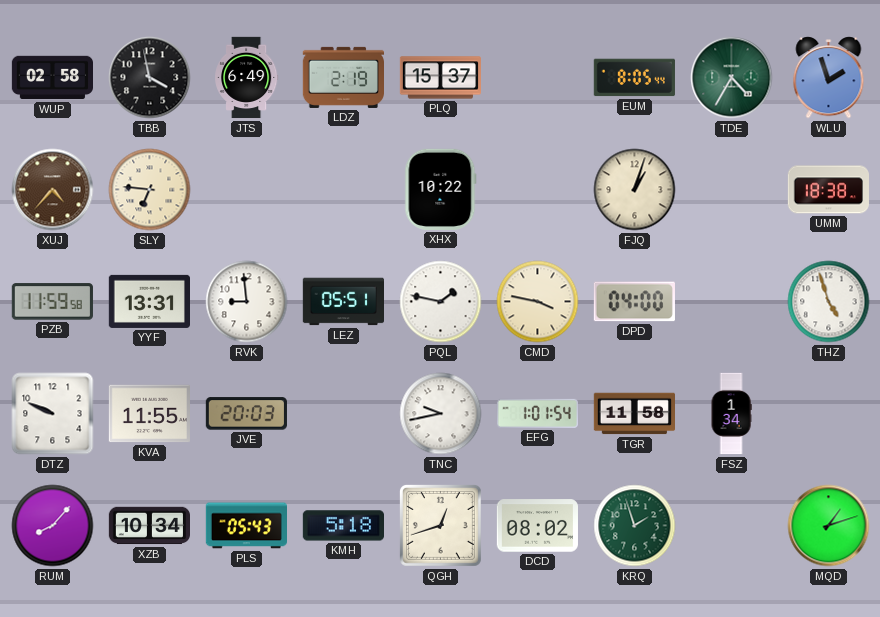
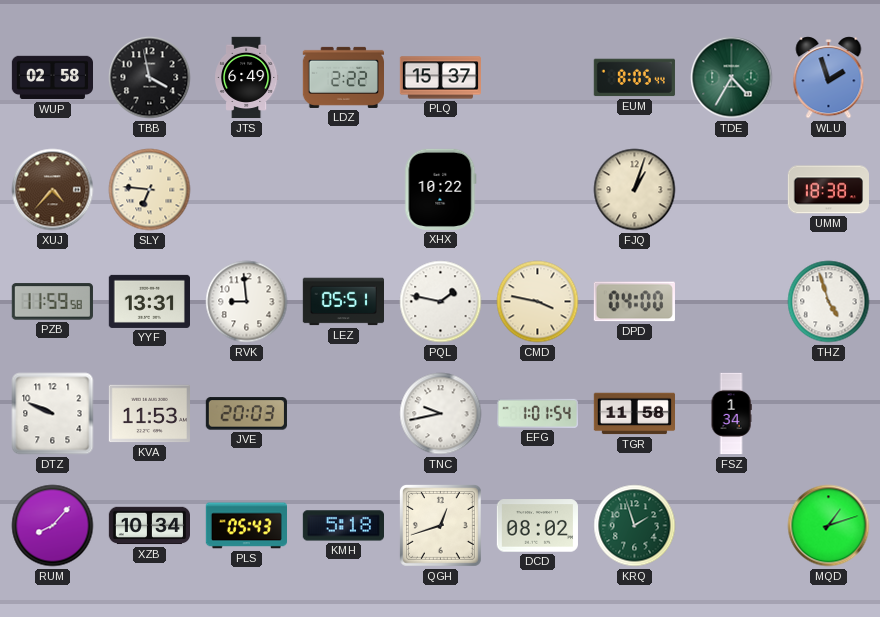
LDZ: 2:19 -> 2:22
KVA: 11:55 -> 11:53
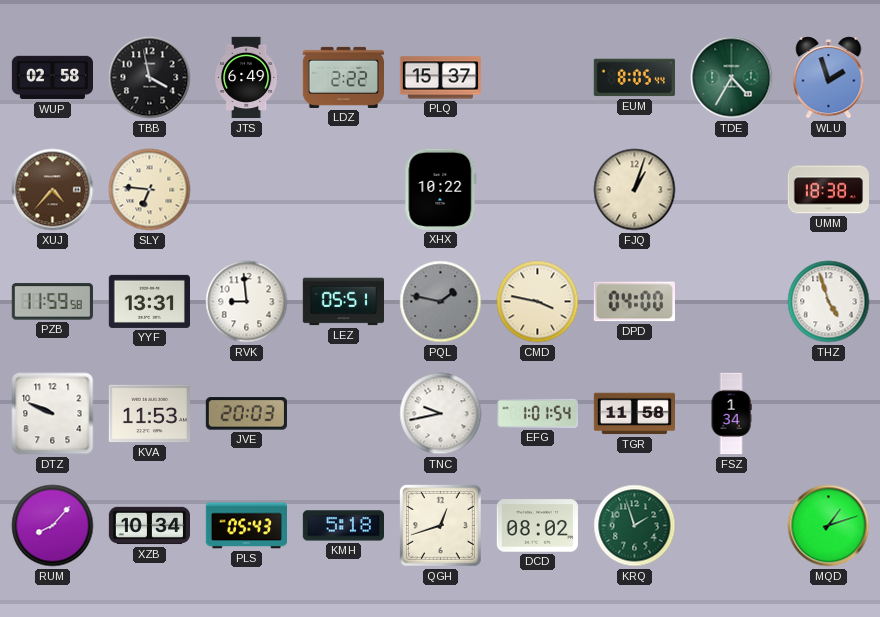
PQL dial: white -> grey
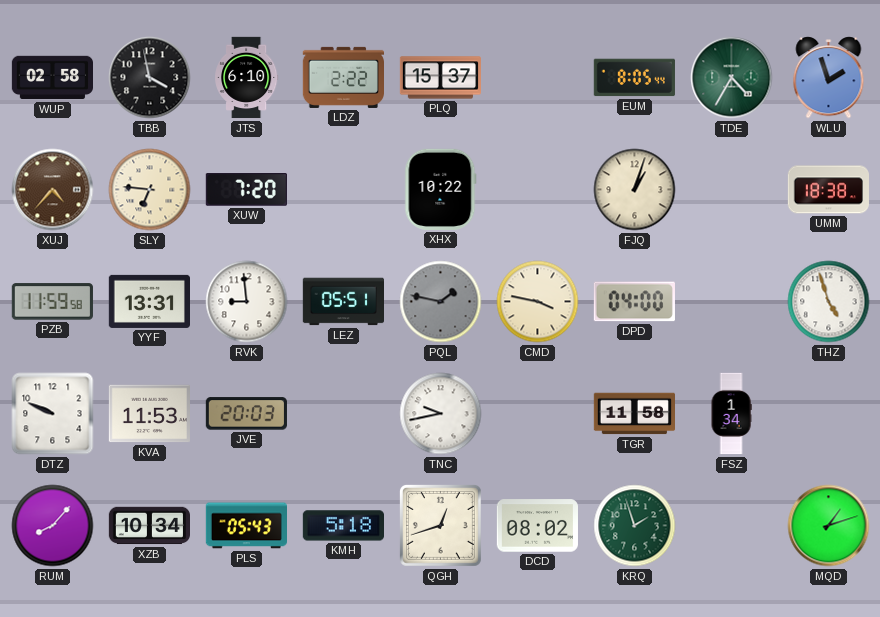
JTS: 6:49 -> 6:10
XUW: none -> 7:20
EFG: 1:01 -> none
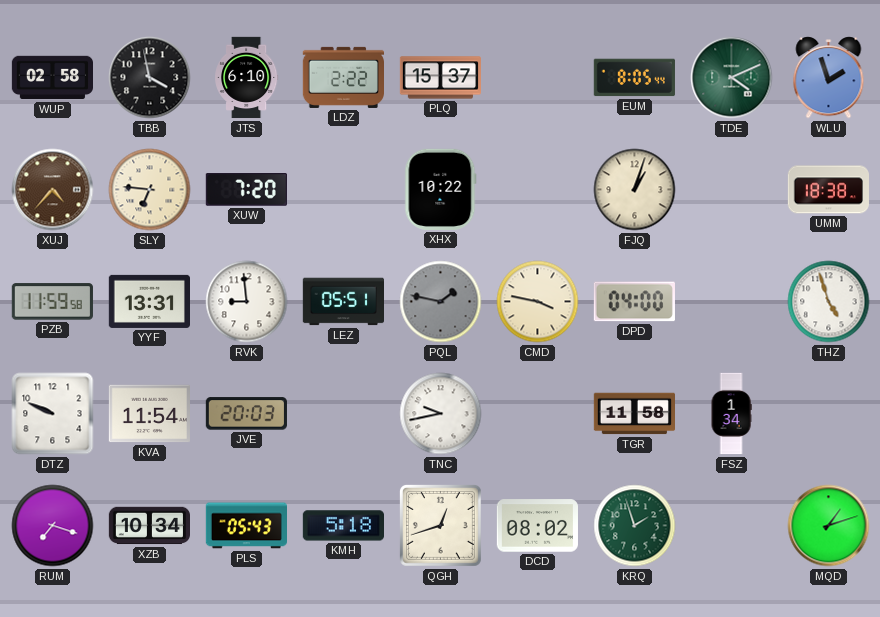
TDE: 4:35 -> 4:11
KVA: 11:53 -> 11:54
RUM: 8:07 -> 7:18
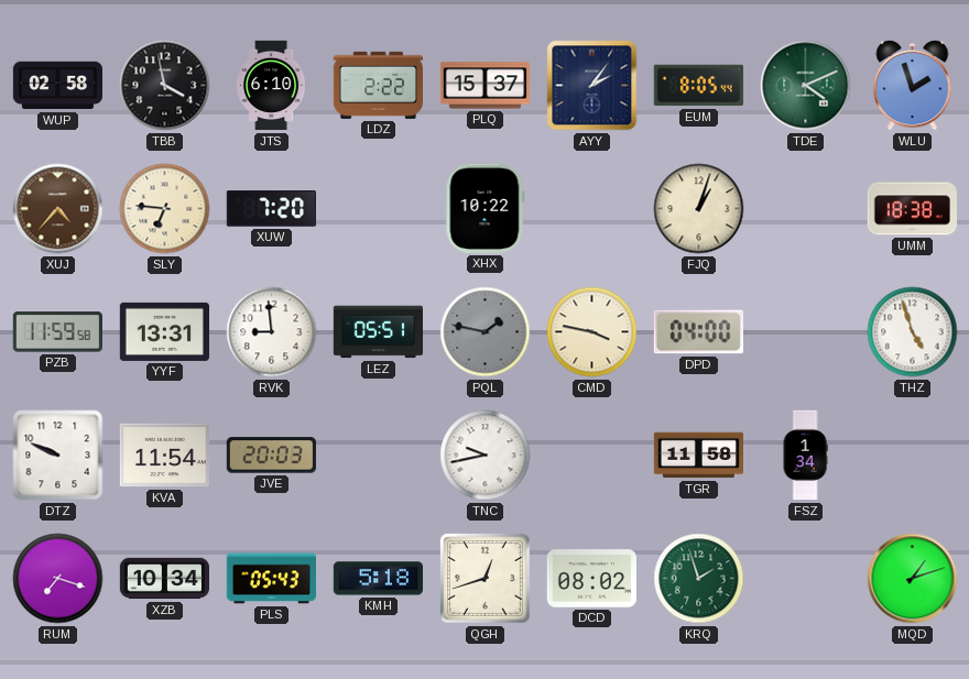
AYY: none -> 2:06
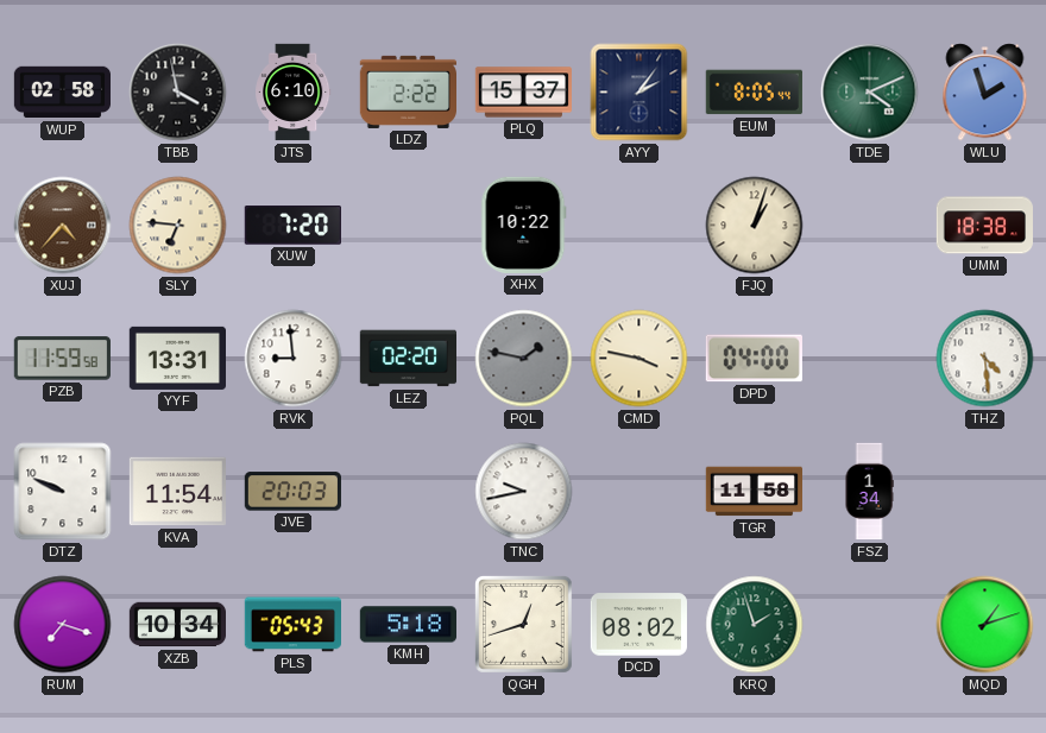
LEZ: 05:51 -> 02:20
THZ: 4:57 -> 4:29
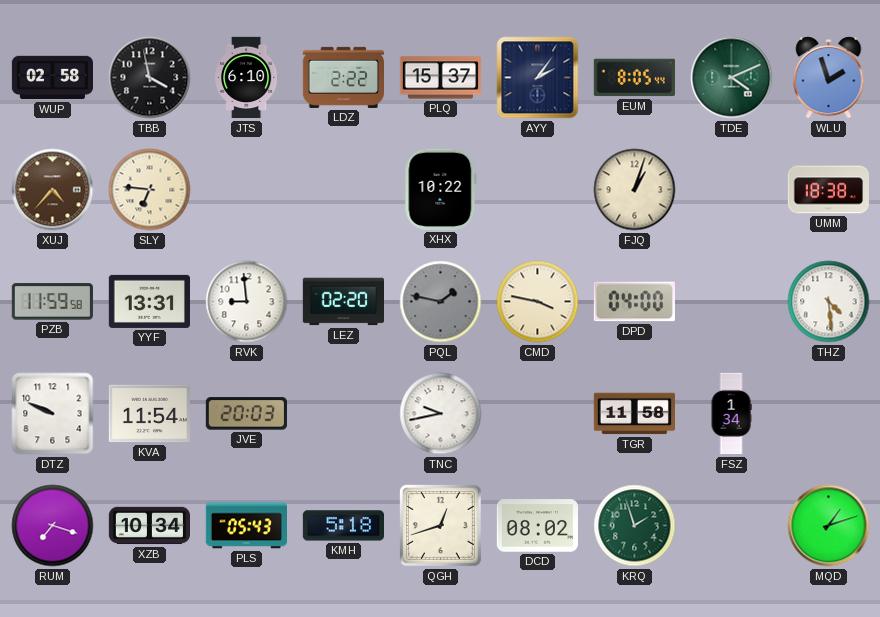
XUW: 7:20 -> none
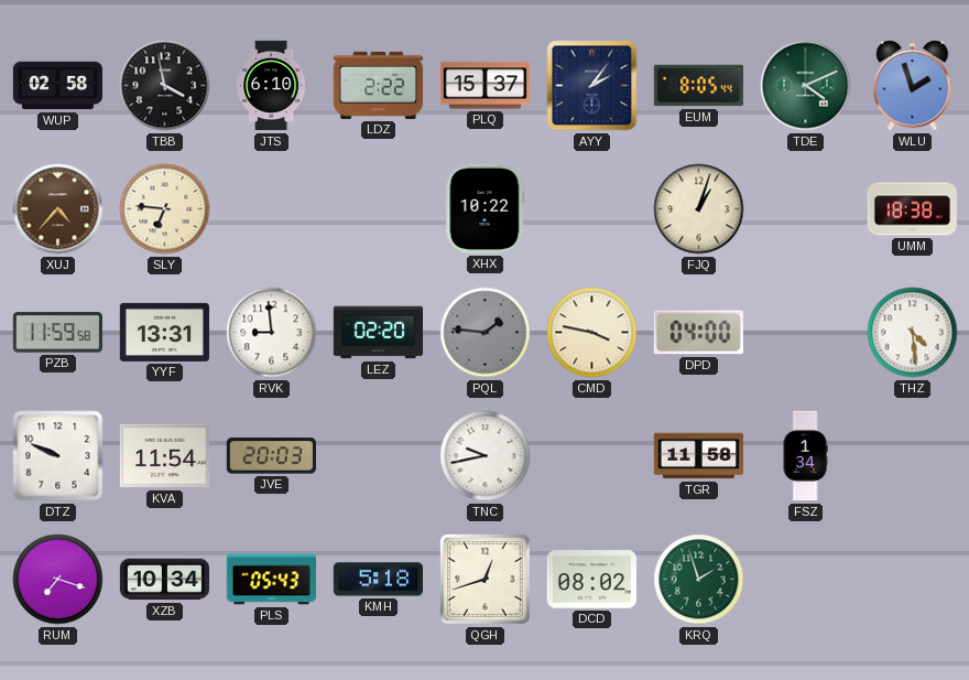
PQL: 1:47 -> 1:46
MQD: 1:12 -> none
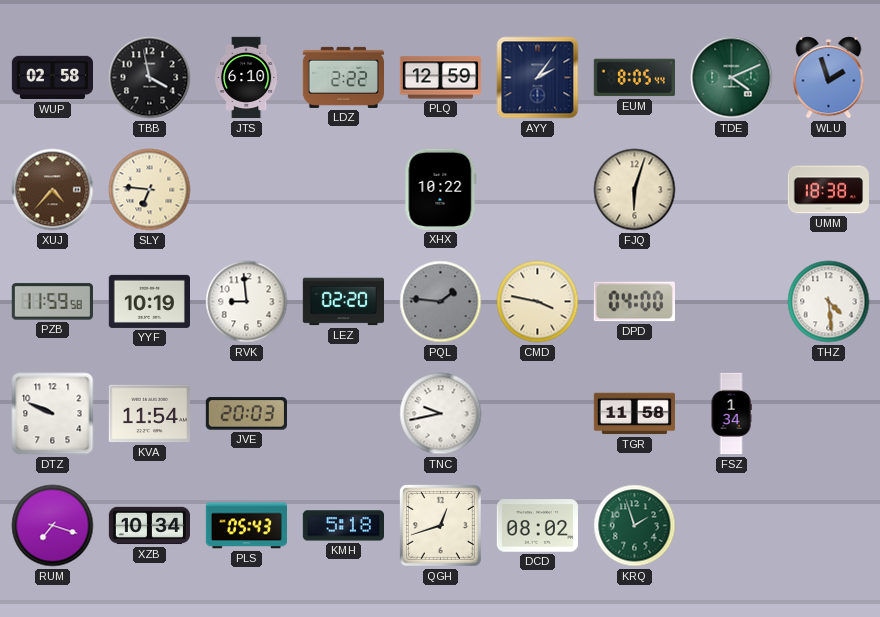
PLQ: 15:37 -> 12:59
FJQ: 1:03 -> 6:03
YYF: 13:31 -> 10:19
